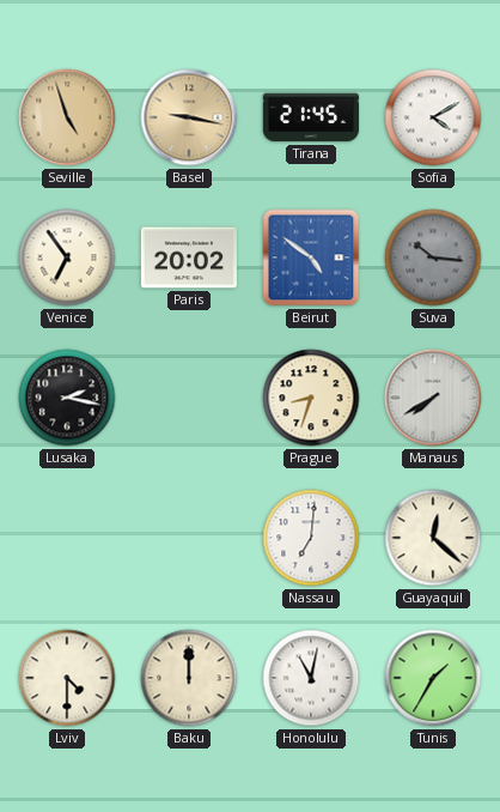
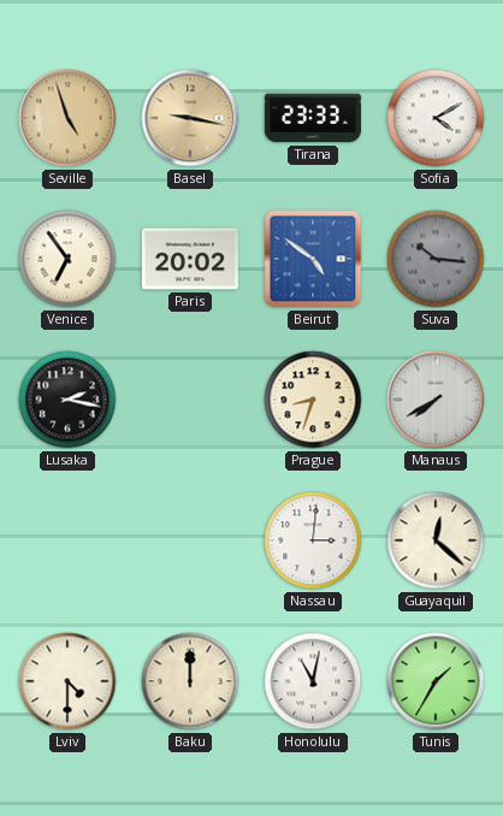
Tirana: 21:45 -> 23:33
Nassau: 7:01 -> 3:01
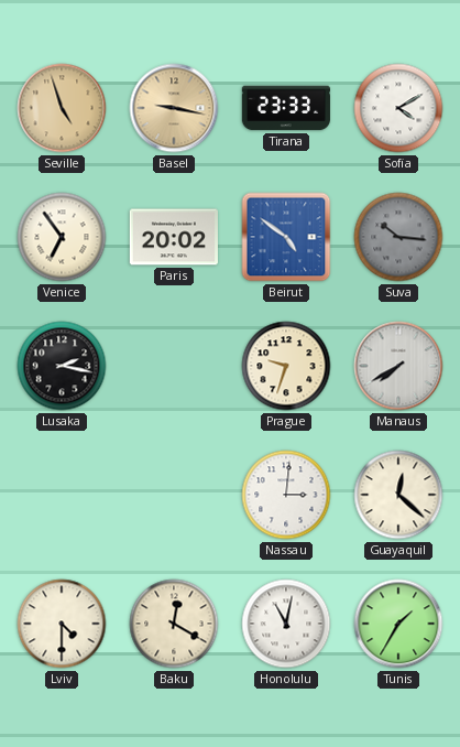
Prague: 8:33 -> 9:33
Baku: 12:00 -> 12:20
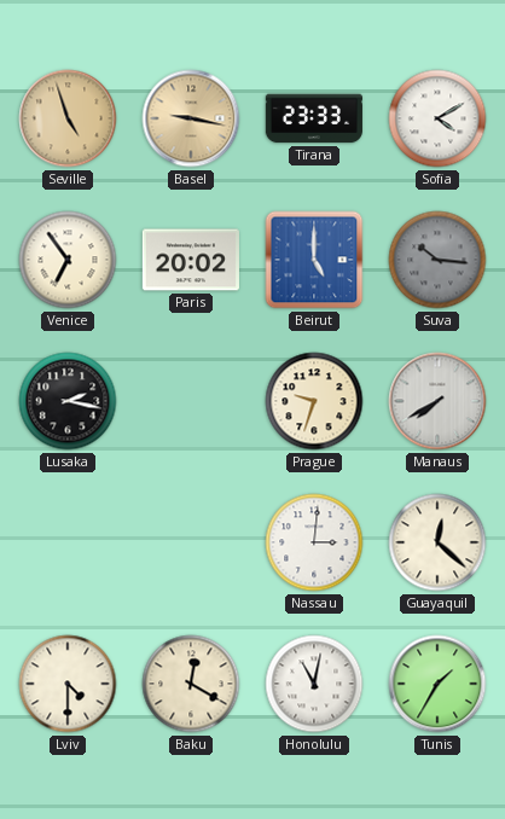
Beirut: 4:51 -> 5:00
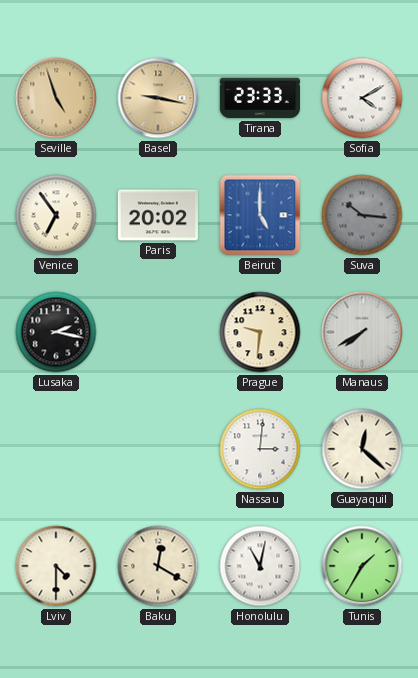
Prague: 9:33 -> 9:31
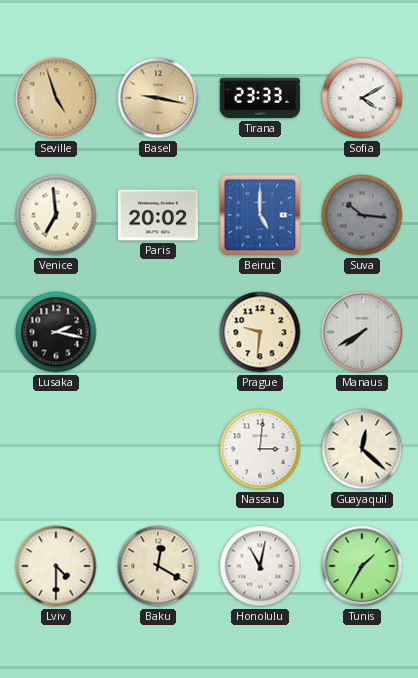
Venice: 6:54 -> 6:59
